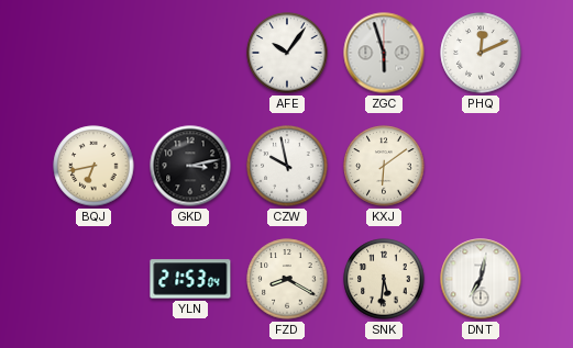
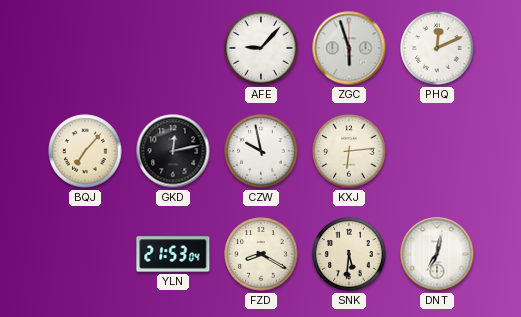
AFE: 10:06 -> 9:07
BQJ: 6:43 -> 7:07
GKD: 3:13 -> 12:13
KXJ: 6:09 -> 6:14
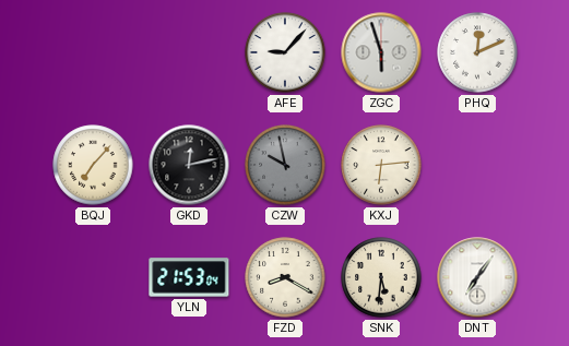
CZW dial: white -> grey
DNT: 7:02 -> 7:06
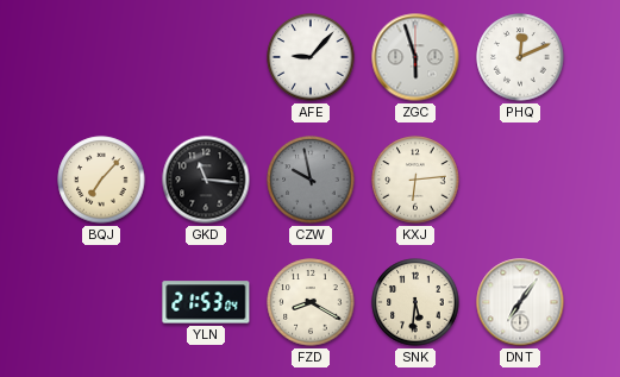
GKD: 12:13 -> 11:16
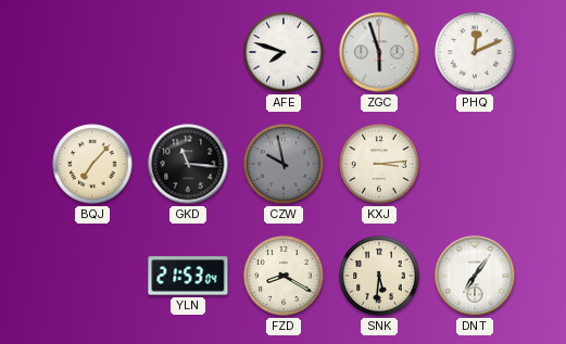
AFE: 9:07 -> 7:48
KXJ: 6:14 -> 3:14
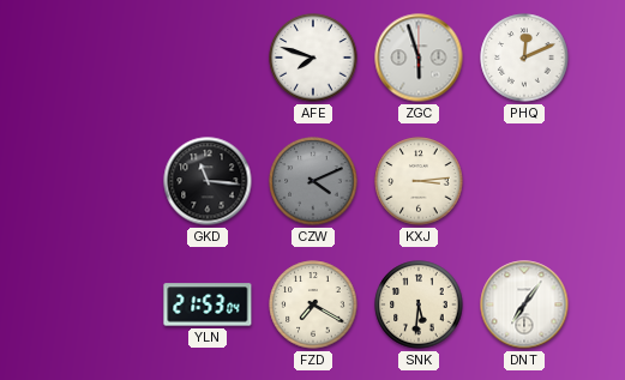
BQJ: 7:07 -> none
CZW: 9:58 -> 4:11
FZD: 8:20 -> 7:20
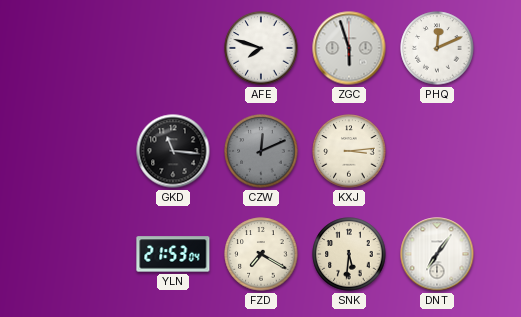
CZW: 4:11 -> 12:11
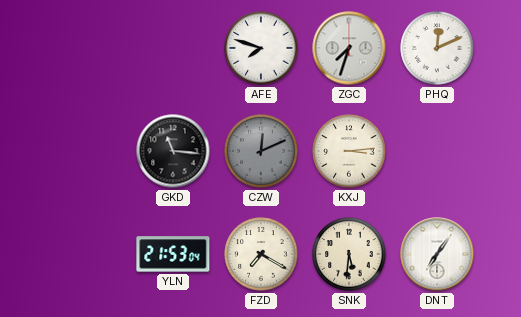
ZGC: 5:57 -> 7:33
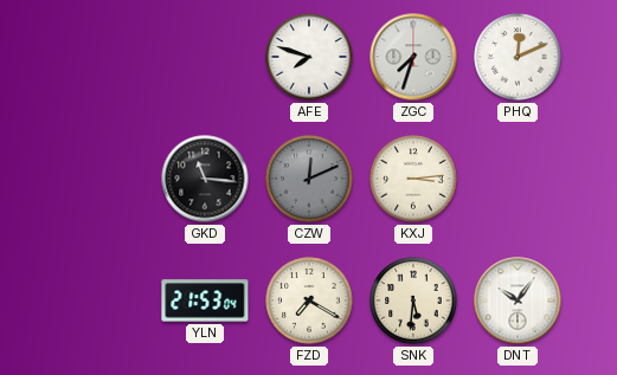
DNT: 7:06 -> 10:06
